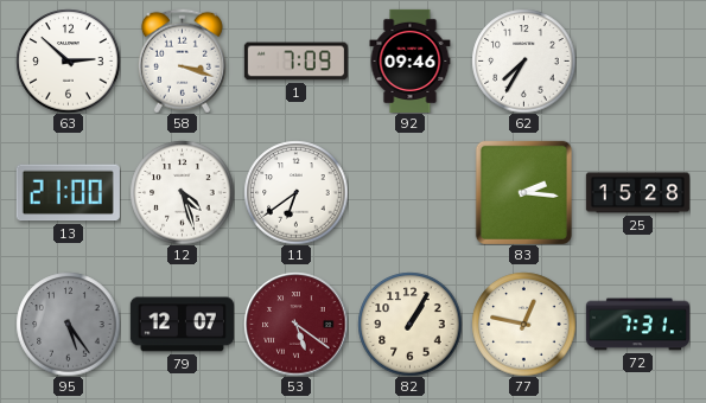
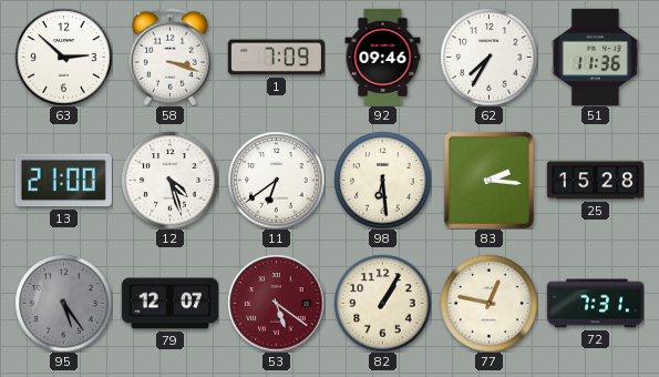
51: none -> 11:36
98: none -> 6:29
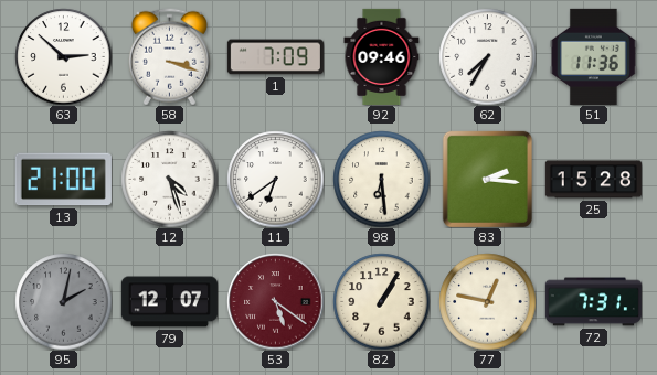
95: 5:24 -> 2:02
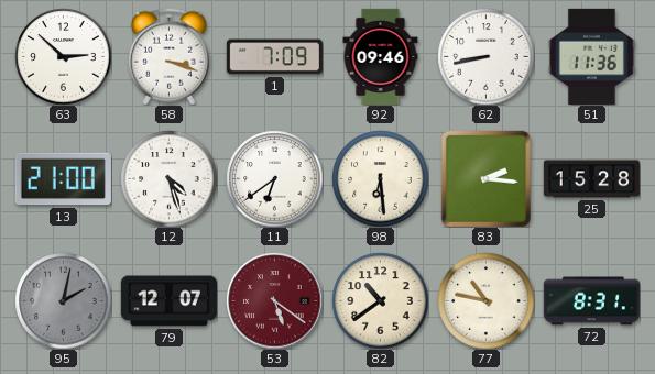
62: 7:35 -> 8:43
82: 1:05 -> 10:39
77: 12:47 -> 10:47
72: 7:31 -> 8:31
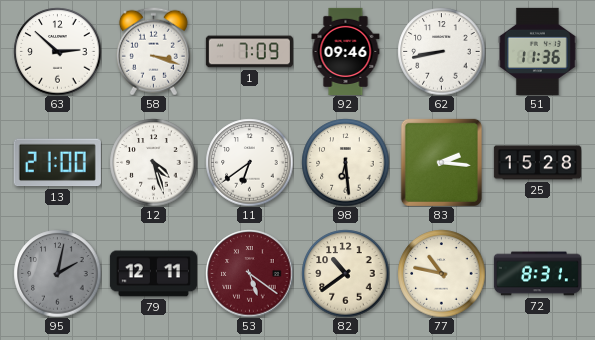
79: 12:07 -> 12:11
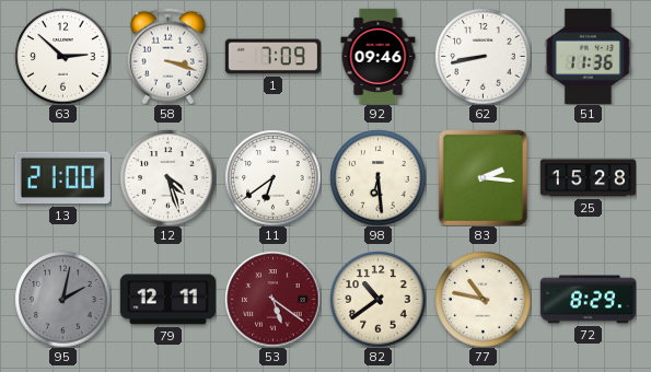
72: 8:31 -> 8:29
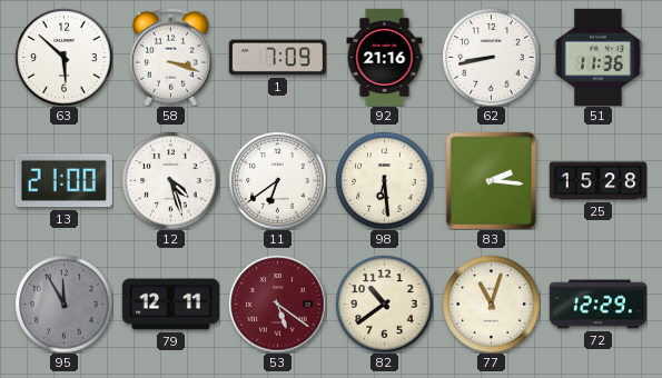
63: 2:52 -> 5:52
92: 09:46 -> 21:16
95: 2:02 -> 11:55
77: 10:47 -> 11:03
72: 8:29 -> 12:29
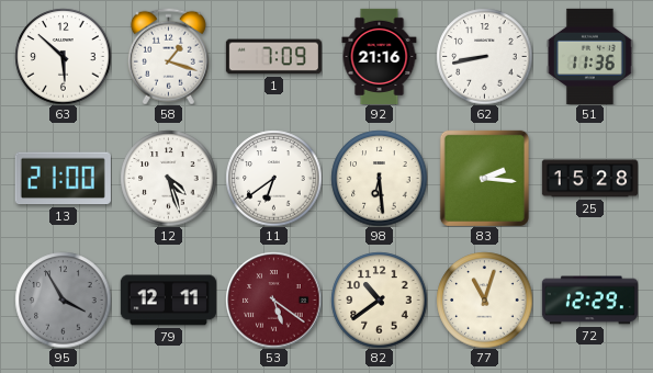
58: 3:18 -> 1:18
95: 11:55 -> 3:55
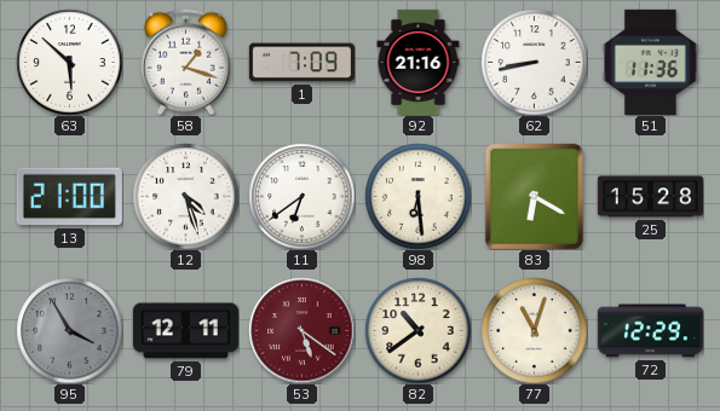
83: 2:16 -> 6:20
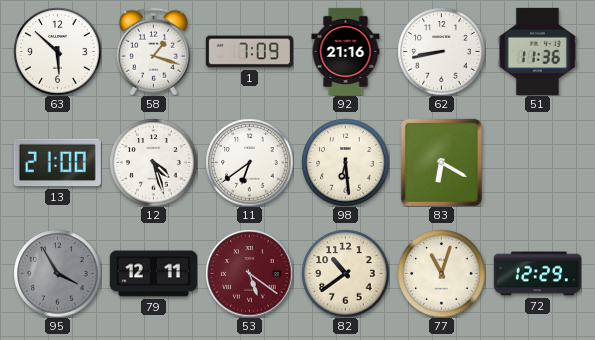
25: 15:28 -> none
